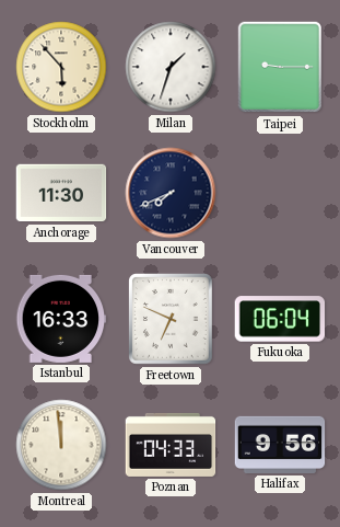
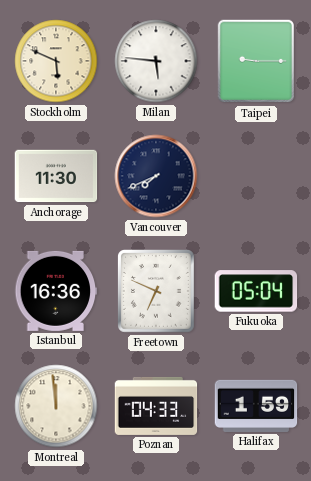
Stockholm: 5:53 -> 5:49
Milan: 1:33 -> 5:46
Istanbul: 16:33 -> 16:36
Fukuoka: 06:04 -> 05:04
Halifax: 9:56 -> 1:59
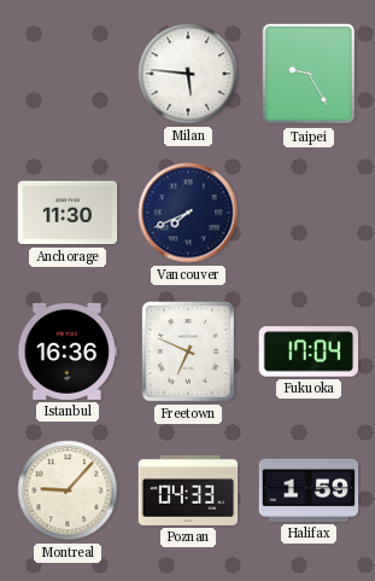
Stockholm: 5:49 -> none
Taipei: 9:15 -> 9:25
Fukuoka: 05:04 -> 17:04
Montreal: 11:59 -> 9:07
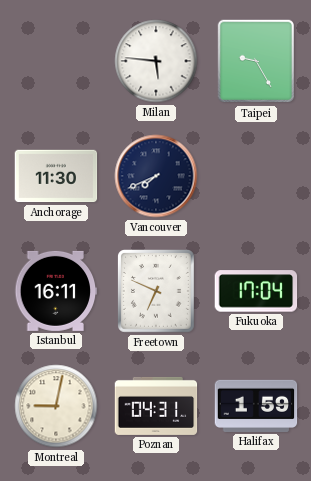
Istanbul: 16:36 -> 16:11
Montreal: 9:07 -> 9:02
Poznan: 04:33 -> 04:31
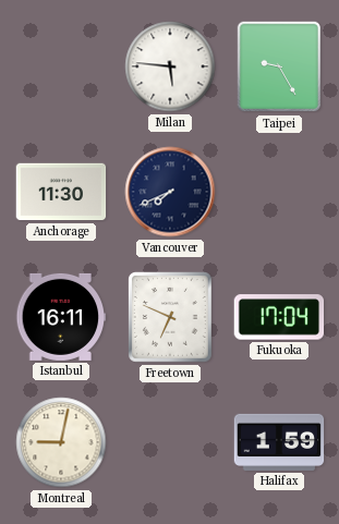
Poznan: 04:31 -> none
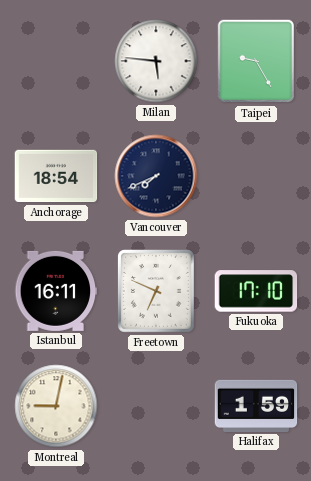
Anchorage: 11:30 -> 18:54
Fukuoka: 17:04 -> 17:10
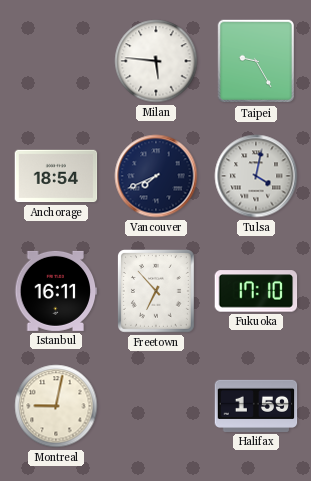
Tulsa: none -> 4:02
Freetown: 6:49 -> 6:53
